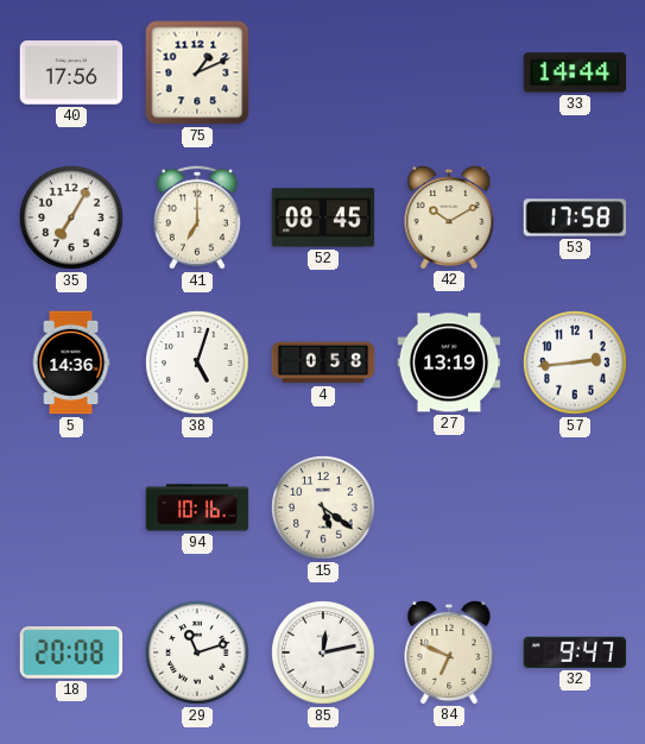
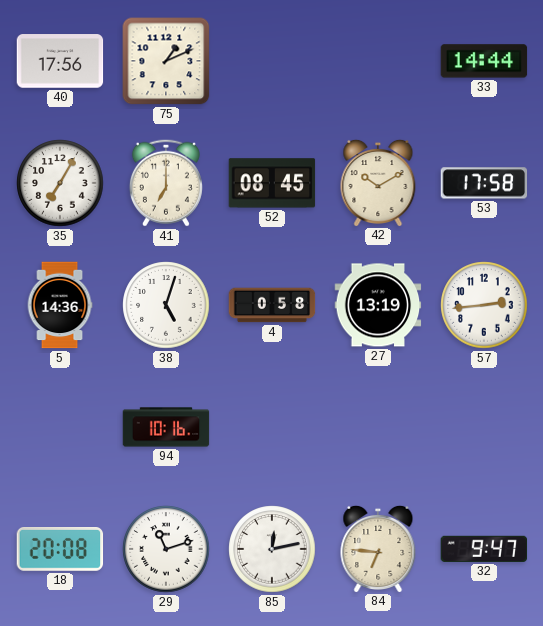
15: 5:21 -> none
84: 6:49 -> 6:46
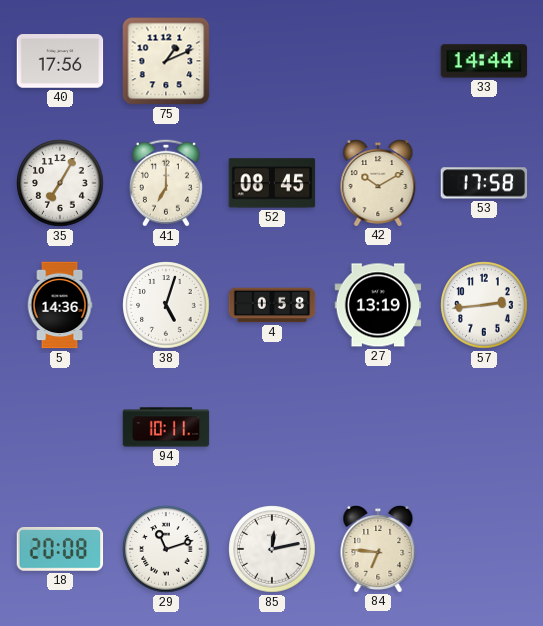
94: 10:16 -> 10:11
32: 9:47 -> none
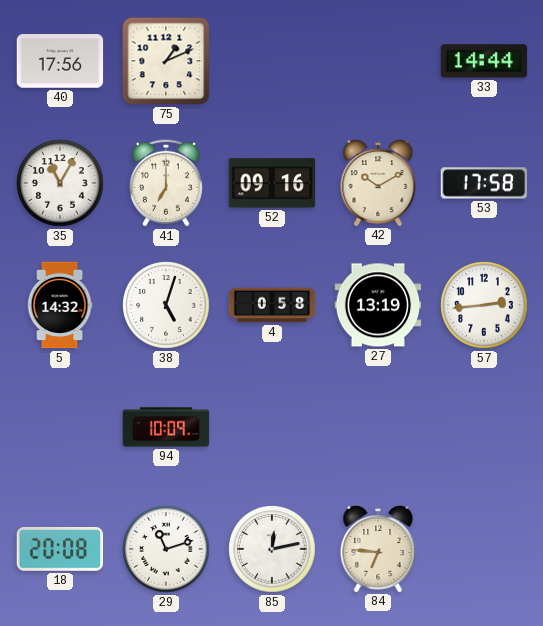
35: 7:05 -> 11:05
52: 08:45 -> 09:16
5: 14:36 -> 14:32
94: 10:11 -> 10:09
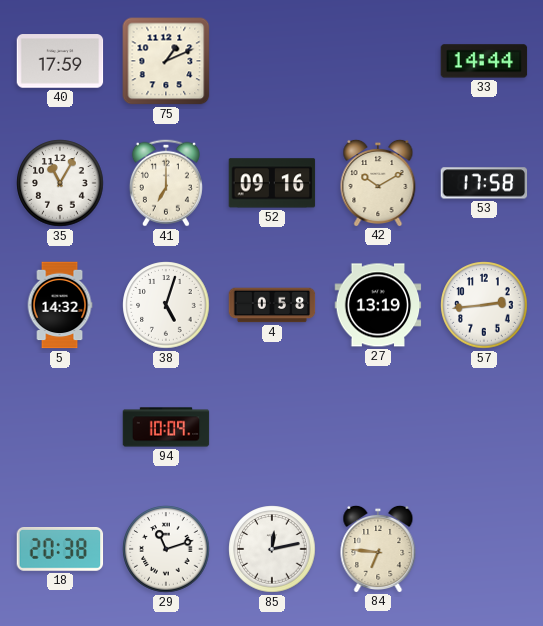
40: 17:56 -> 17:59
18: 20:08 -> 20:38
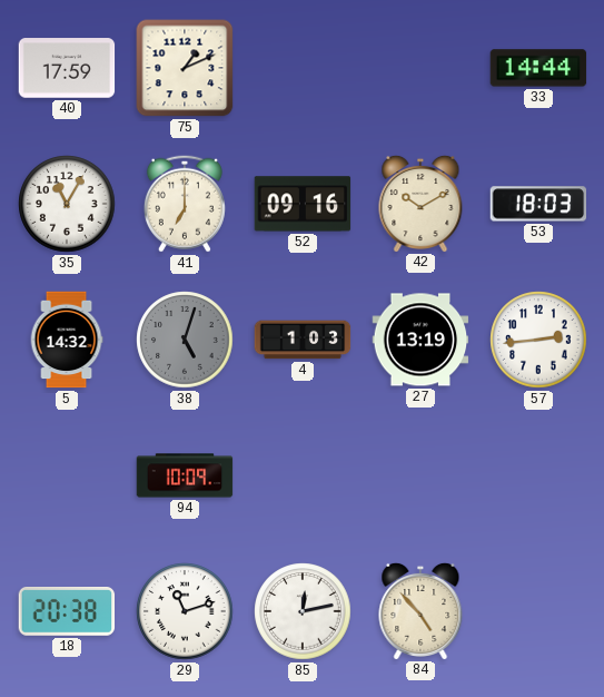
53: 17:58 -> 18:03
38 dial: white -> grey
4: 0:58 -> 1:03
84: 6:46 -> 4:53
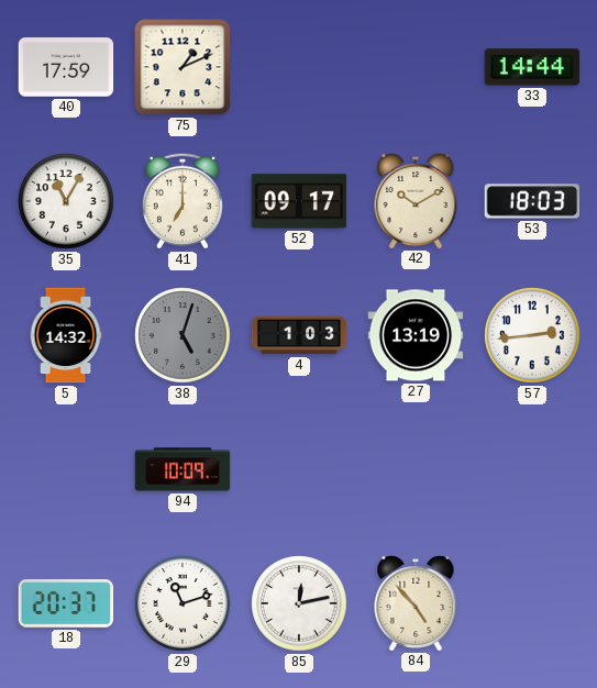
52: 09:16 -> 09:17
18: 20:38 -> 20:37
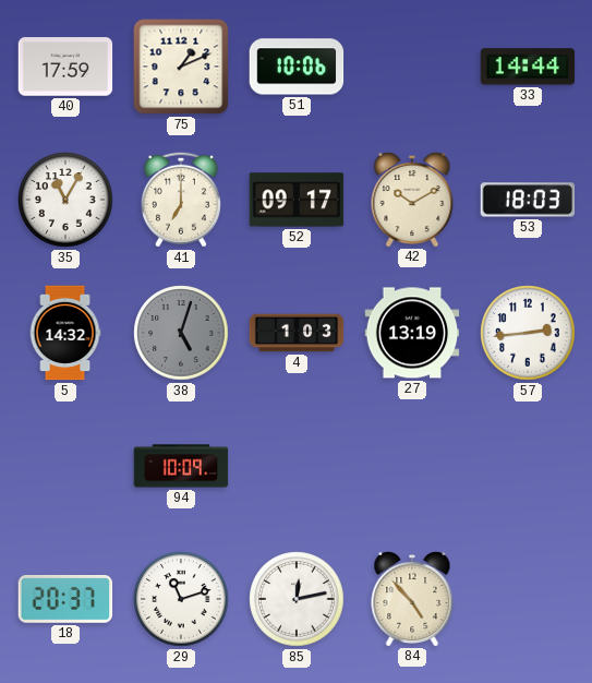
51: none -> 10:06
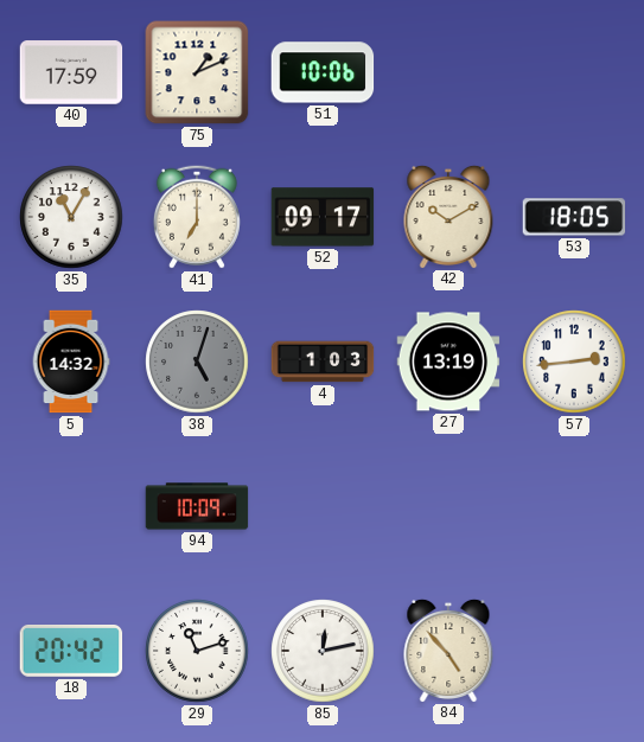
33: 14:44 -> none
53: 18:03 -> 18:05
18: 20:37 -> 20:42
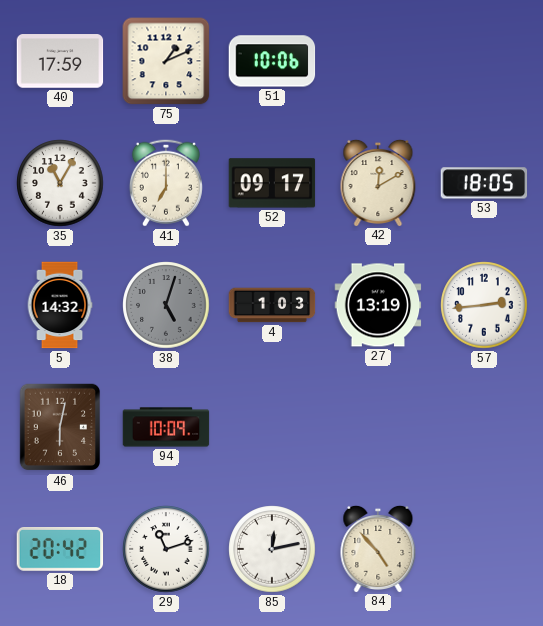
42: 10:10 -> 12:10
46: none -> 6:02
